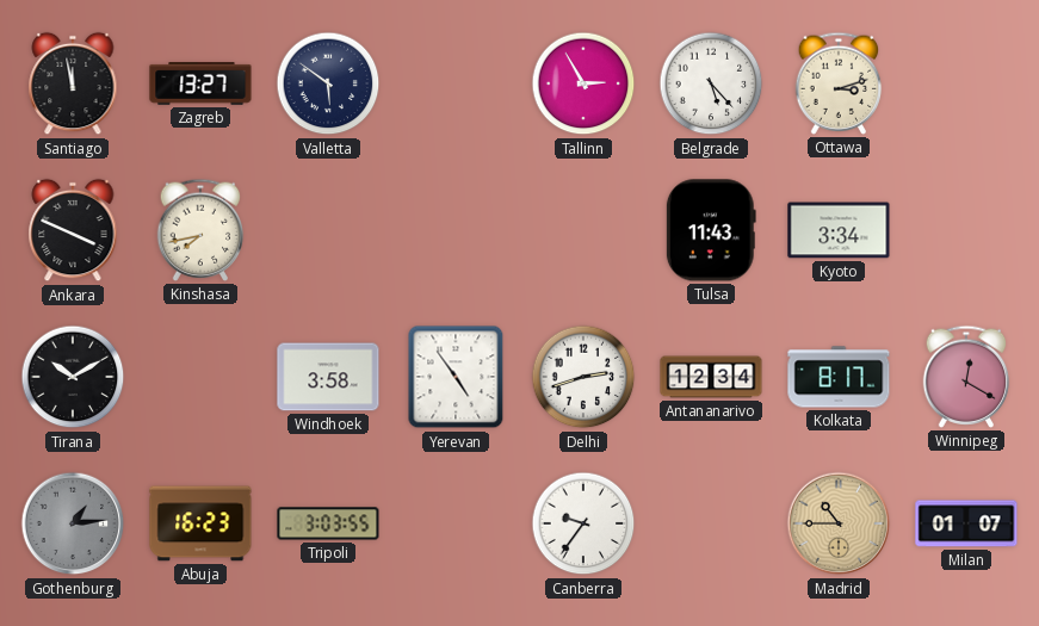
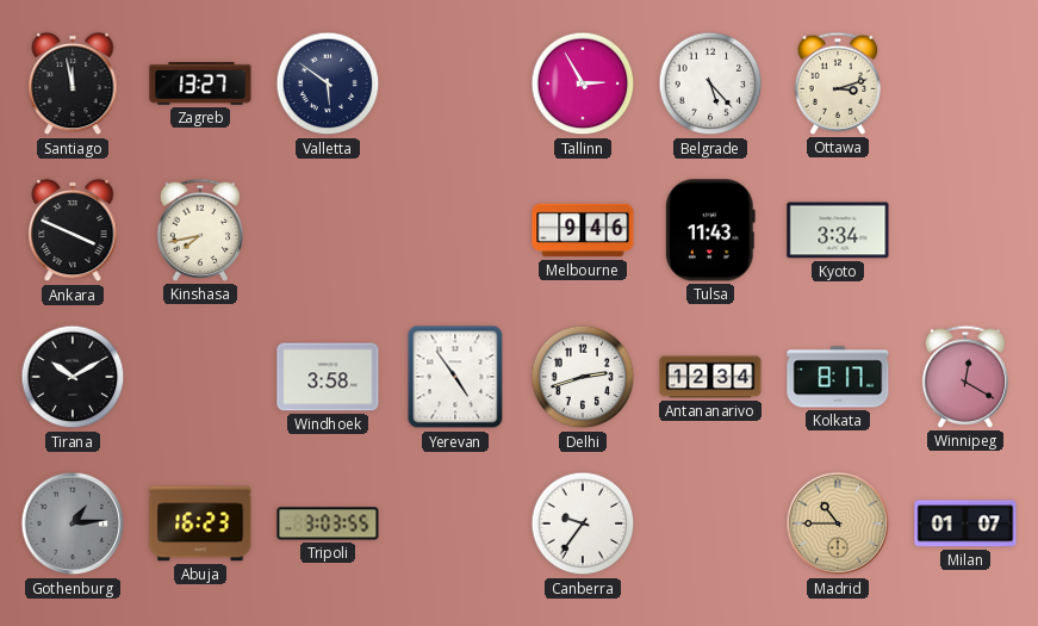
Melbourne: none -> 9:46
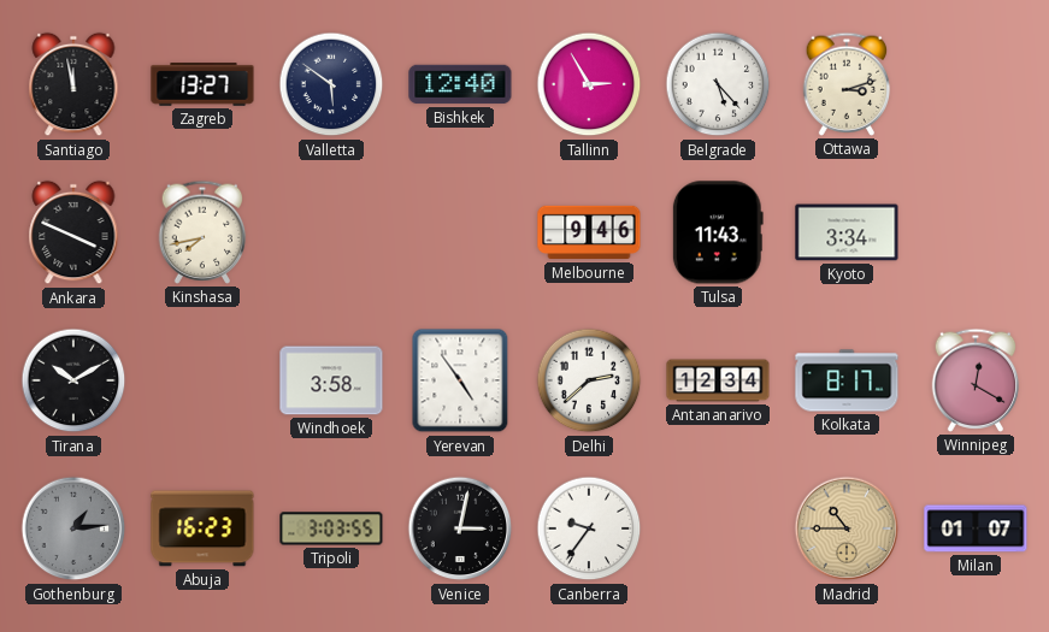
Bishkek: none -> 12:40
Delhi: 2:42 -> 2:38
Venice: none -> 3:02
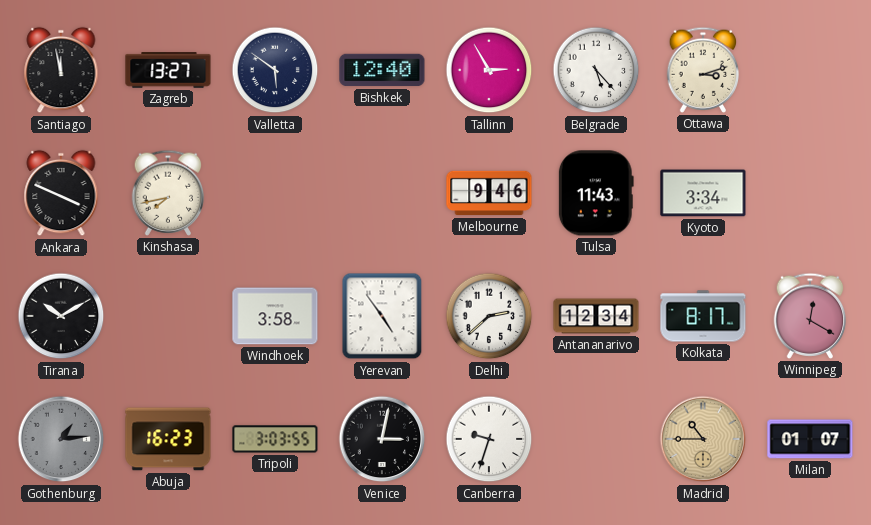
Canberra: 9:36 -> 9:33
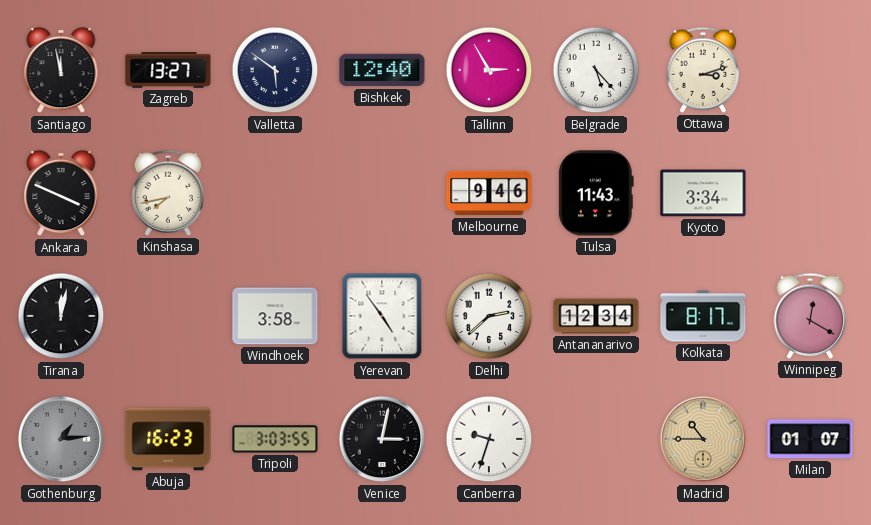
Tirana: 10:10 -> 12:02
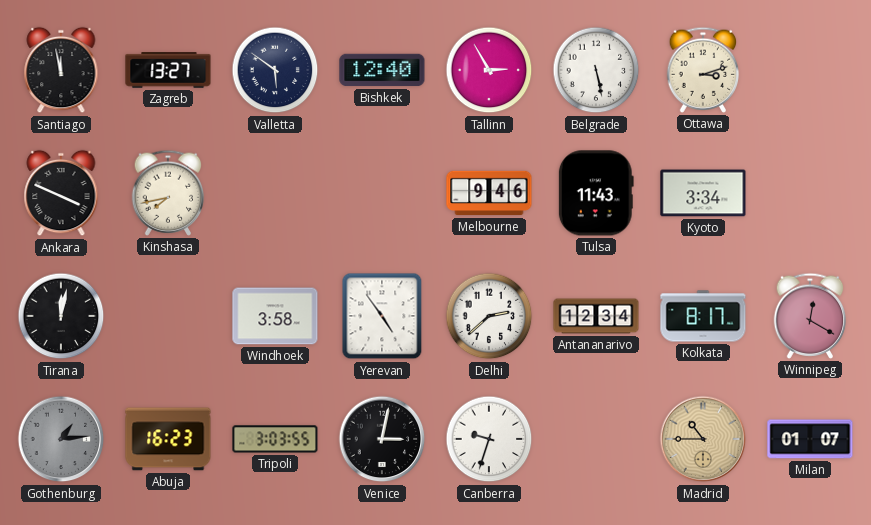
Belgrade: 5:23 -> 5:28
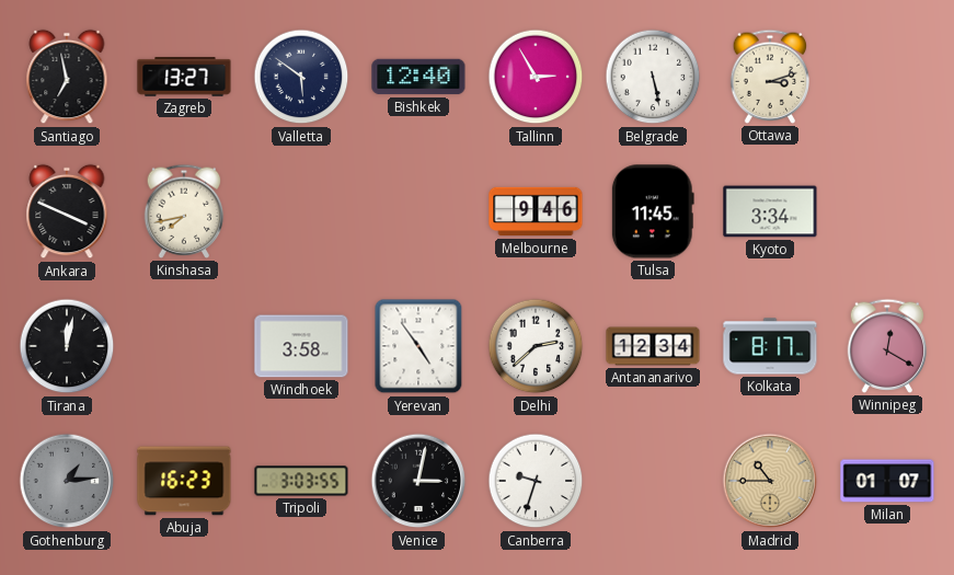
Santiago: 11:58 -> 6:58
Tulsa: 11:43 -> 11:45
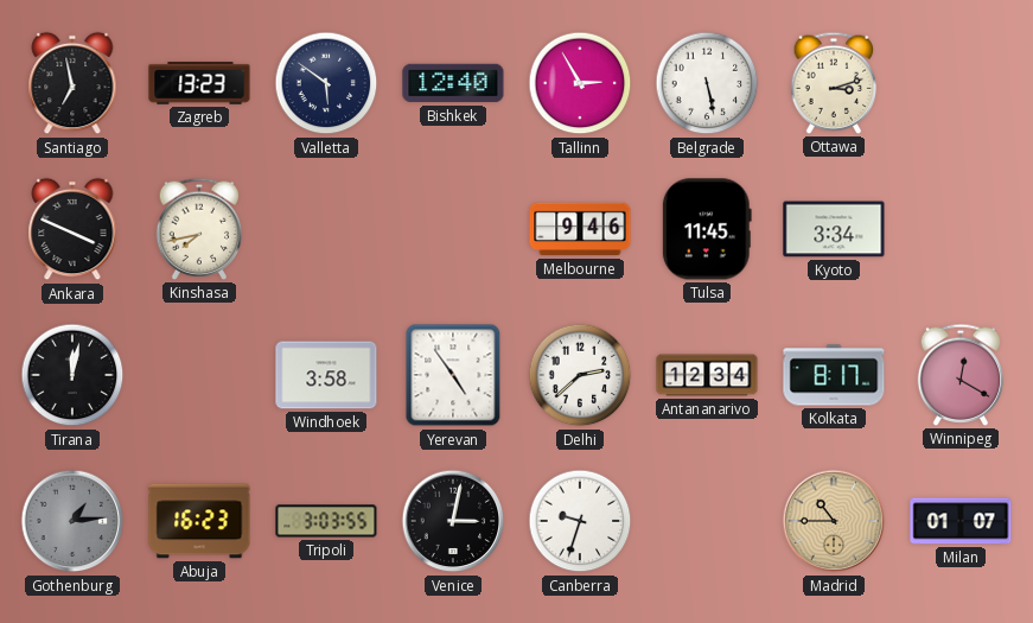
Zagreb: 13:27 -> 13:23
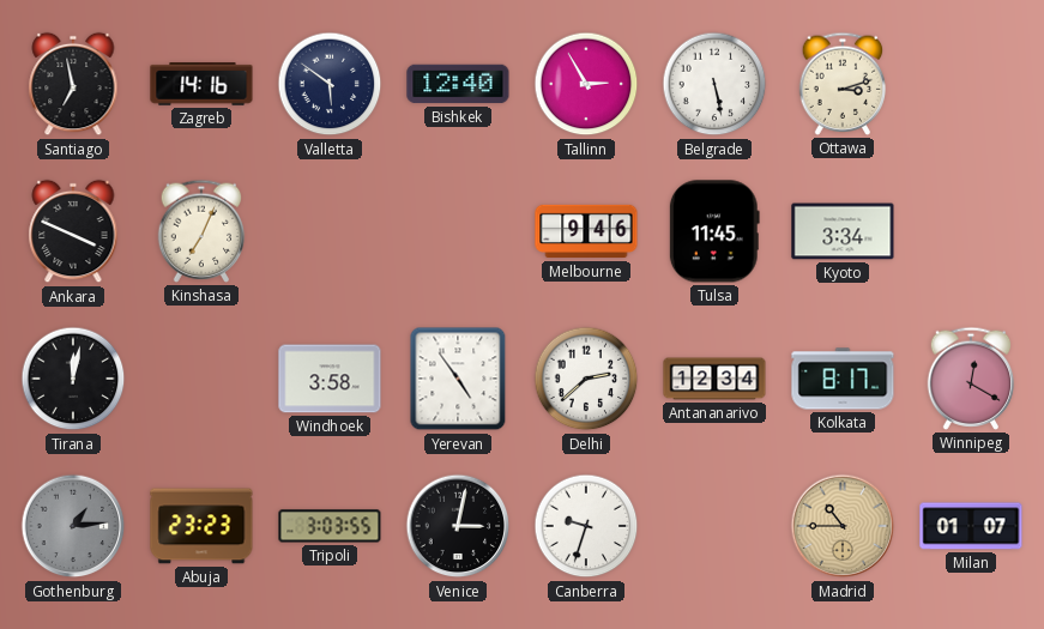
Zagreb: 13:23 -> 14:16
Kinshasa: 7:43 -> 7:04
Abuja: 16:23 -> 23:23
